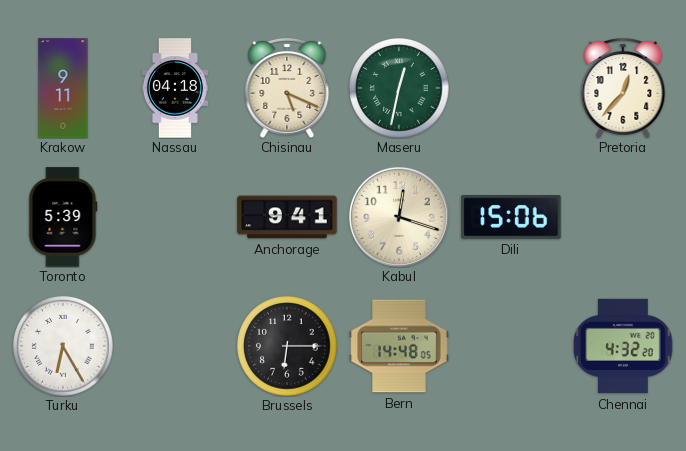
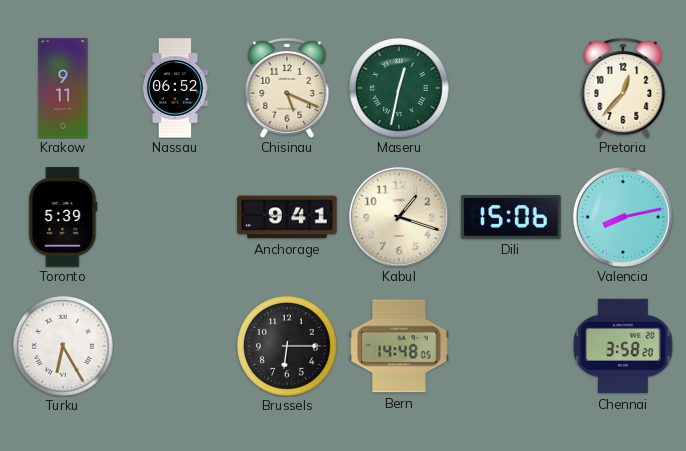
Nassau: 04:18 -> 06:52
Kabul: 12:18 -> 1:18
Valencia: none -> 8:13
Chennai: 4:32 -> 3:58
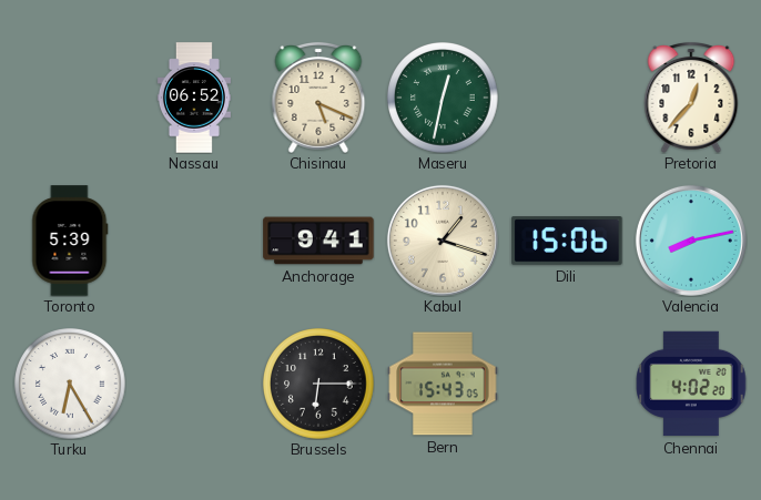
Krakow: 9:11 -> none
Bern: 14:48 -> 15:43
Chennai: 3:58 -> 4:02
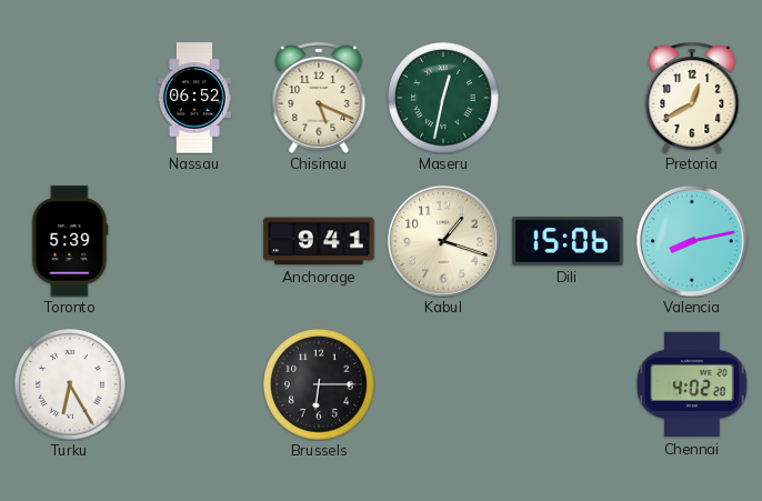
Pretoria: 12:37 -> 12:40
Bern: 15:43 -> none
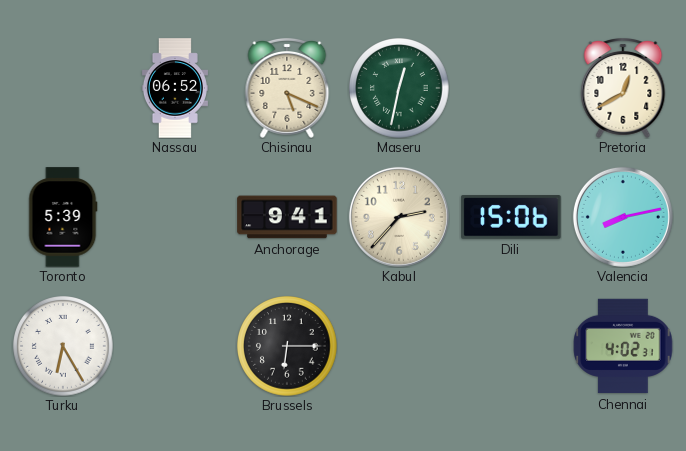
Kabul: 1:18 -> 2:37
Chennai: 4:02:20 -> 4:02:31
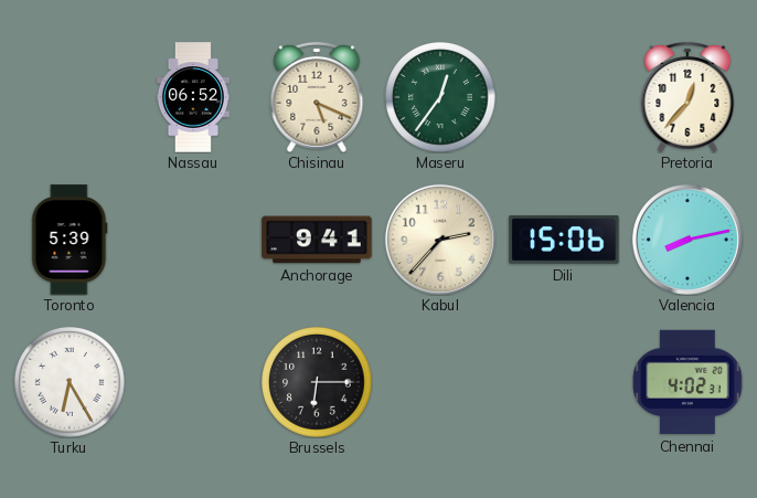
Maseru: 12:32 -> 12:36
Pretoria: 12:40 -> 12:37
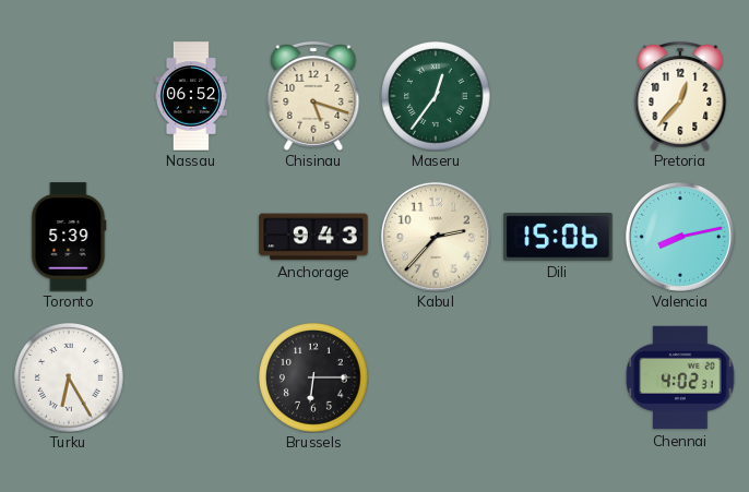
Chisinau: 5:19 -> 5:18
Anchorage: 9:41 -> 9:43
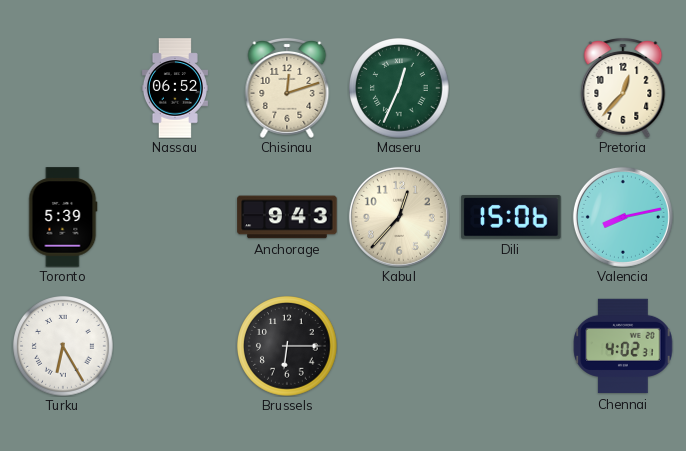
Chisinau: 5:18 -> 12:12
Maseru: 12:36 -> 12:34
Kabul: 2:37 -> 12:37
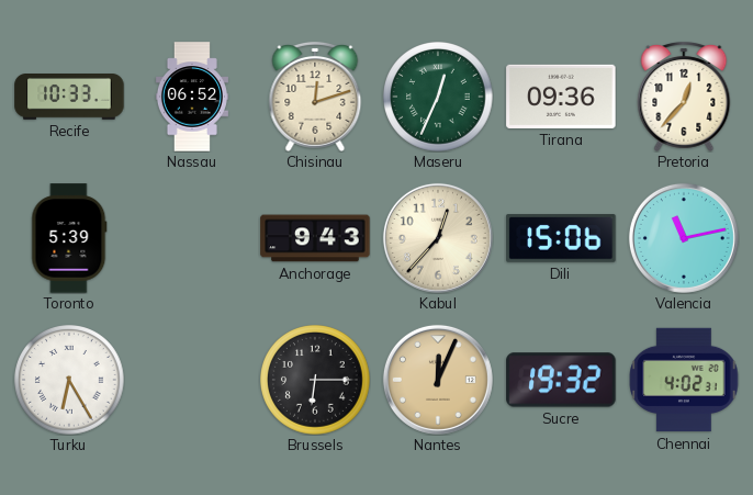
Recife: none -> 10:33
Tirana: none -> 09:36
Valencia: 8:13 -> 11:13
Nantes: none -> 12:04
Sucre: none -> 19:32
